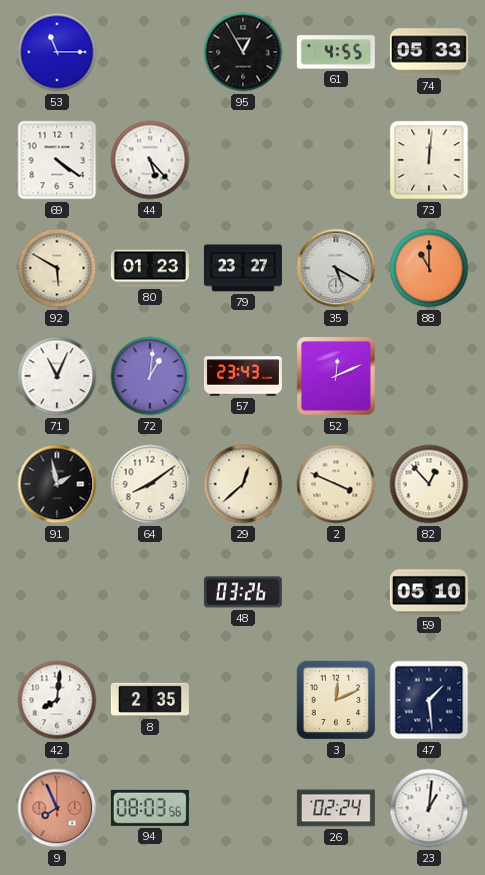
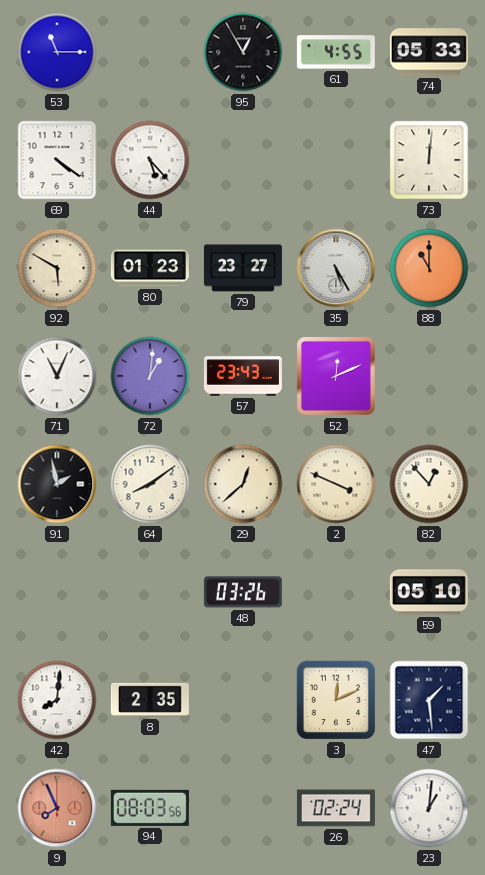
35: 5:20 -> 5:25
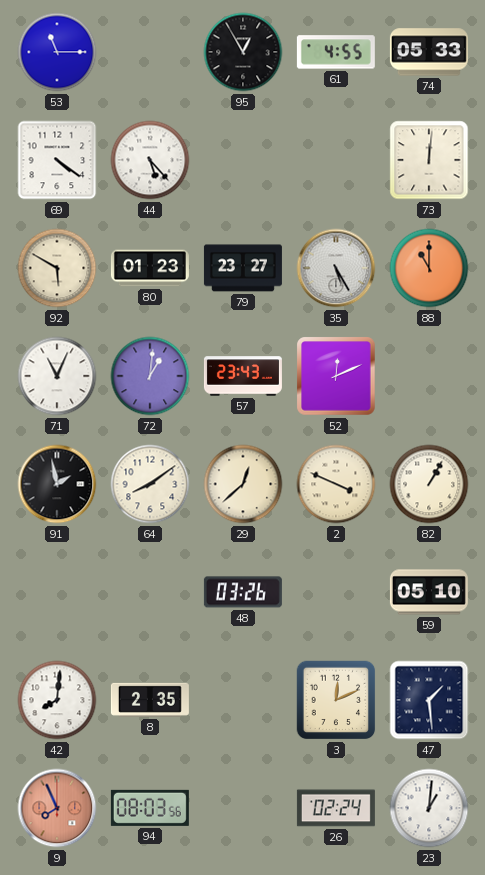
82: 12:53 -> 1:05
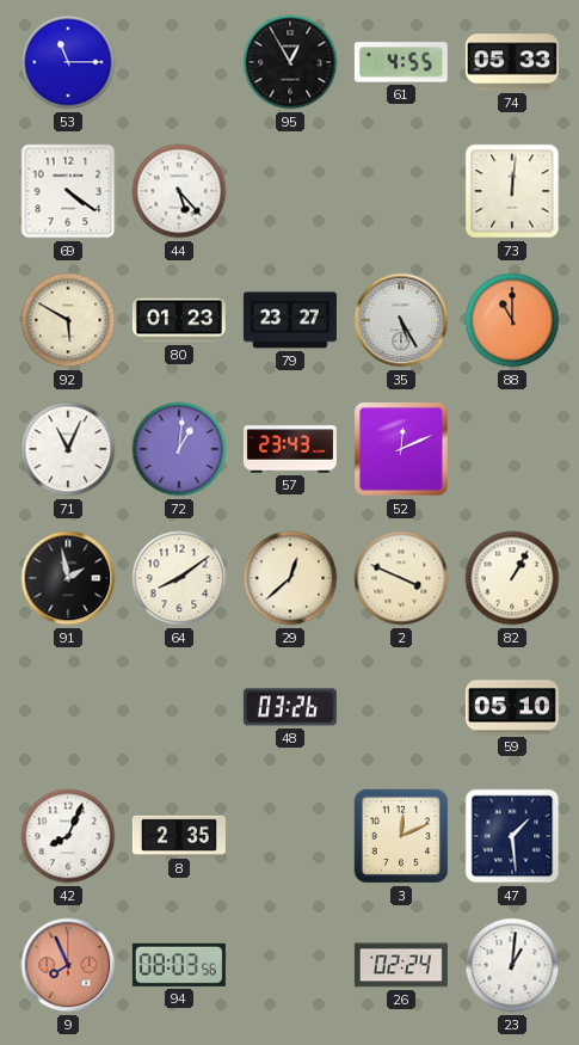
42: 8:01 -> 8:04
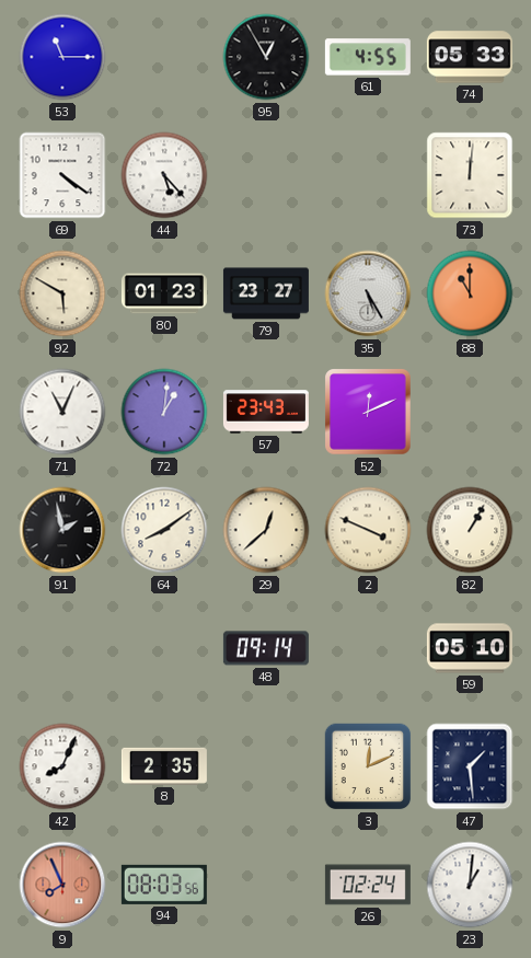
48: 03:26 -> 09:14
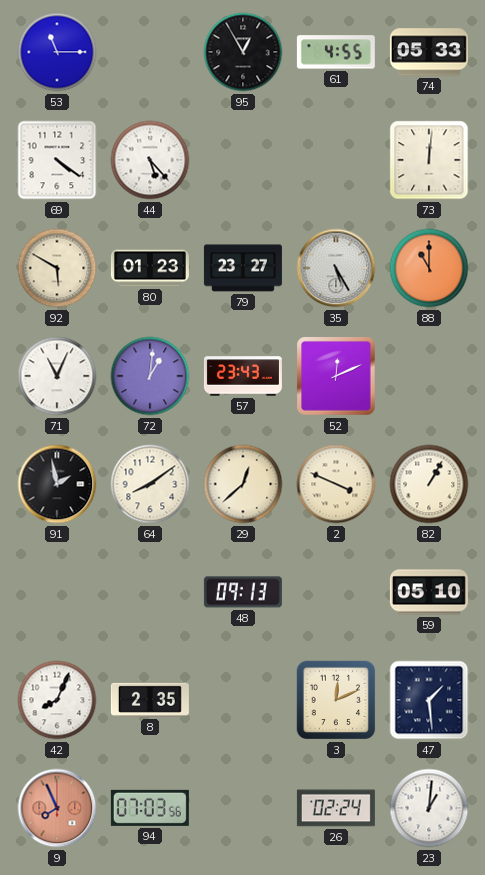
48: 09:14 -> 09:13
94: 08:03 -> 07:03
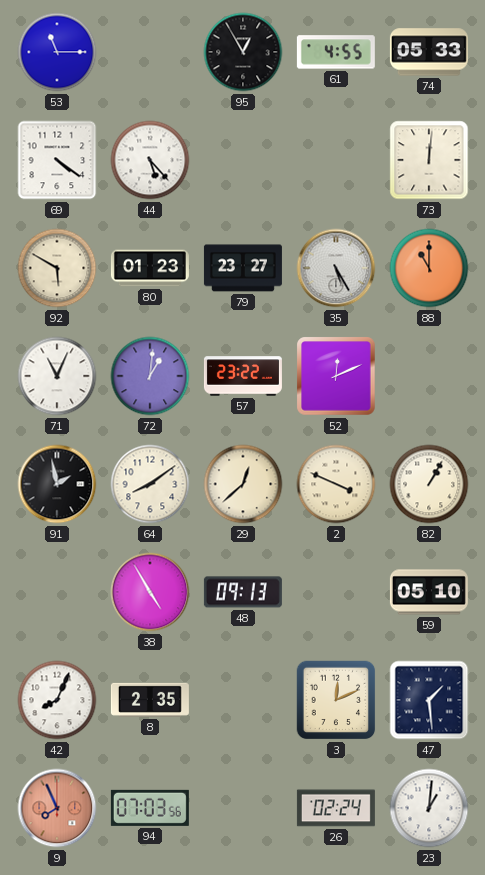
57: 23:43 -> 23:22
38: none -> 4:55
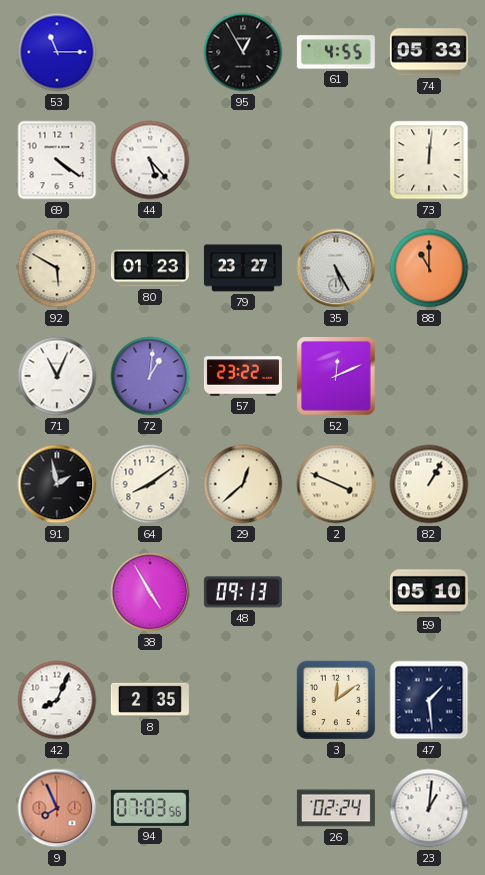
3: 12:11 -> 12:09
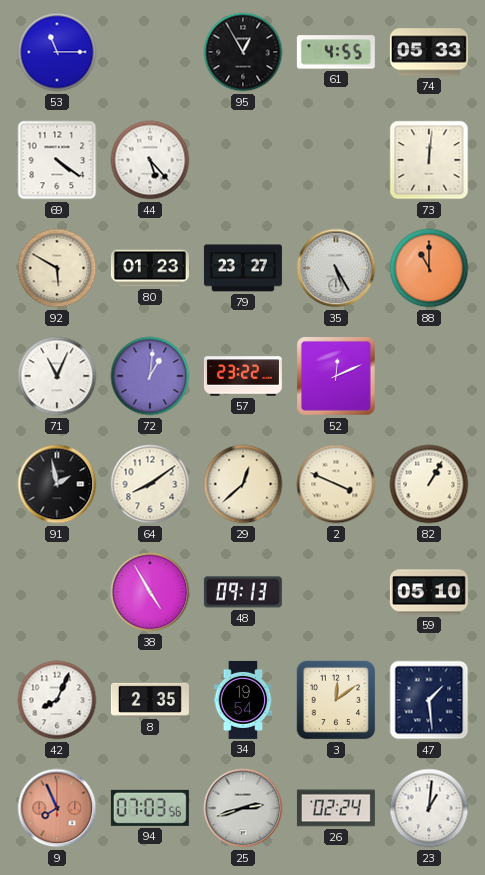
34: none -> 19:54
25: none -> 2:42
